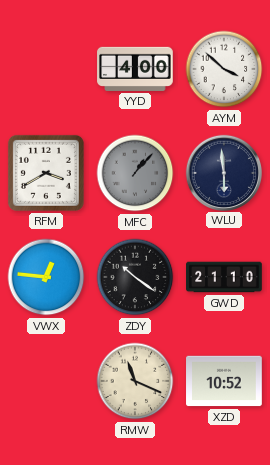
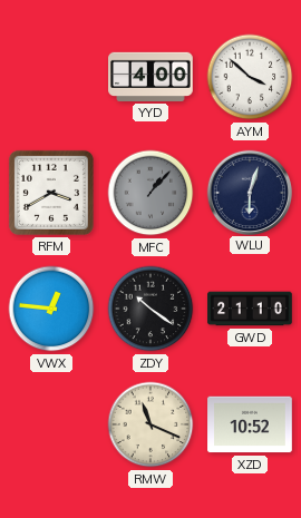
WLU: 5:59 -> 6:03
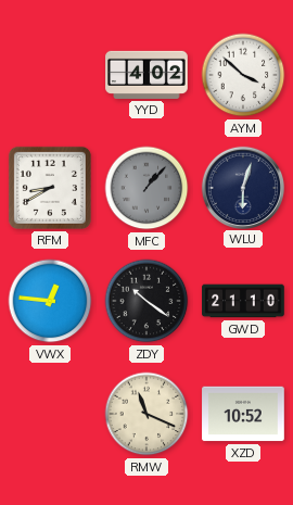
YYD: 4:00 -> 4:02
RFM: 3:40 -> 8:40
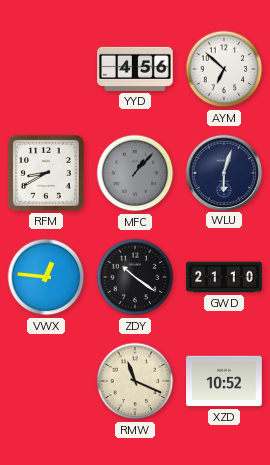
YYD: 4:02 -> 4:56
AYM: 3:52 -> 6:52
